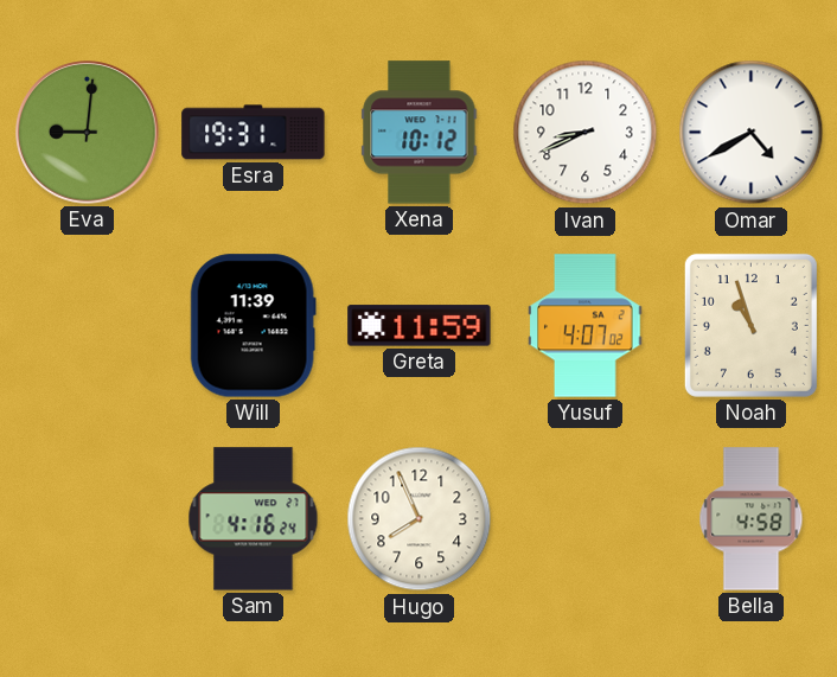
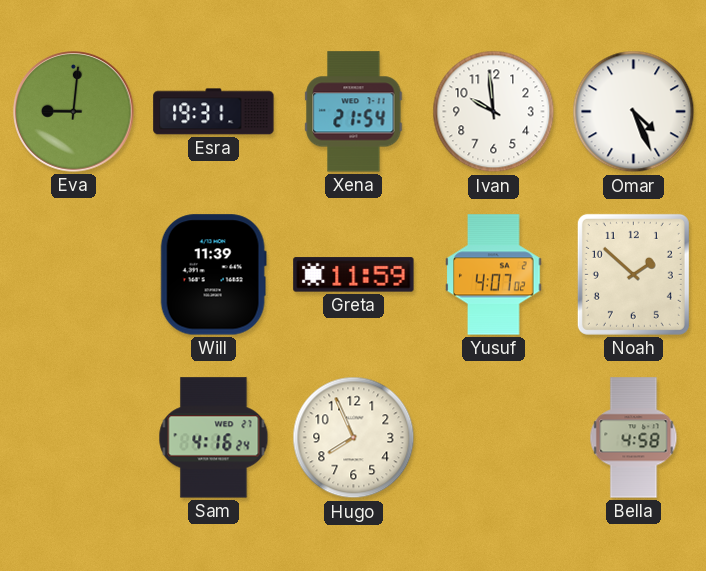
Xena: 10:12 -> 21:54
Ivan: 8:41 -> 9:59
Omar: 4:40 -> 4:26
Noah: 10:57 -> 1:52
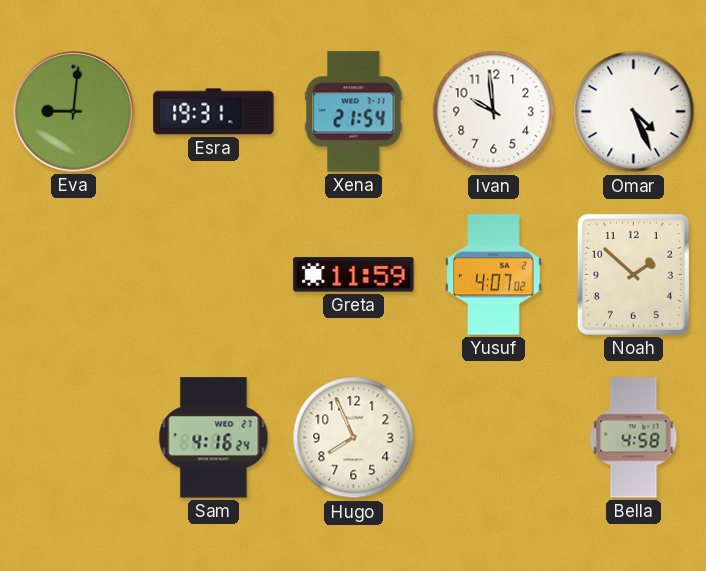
Will: 11:39 -> none
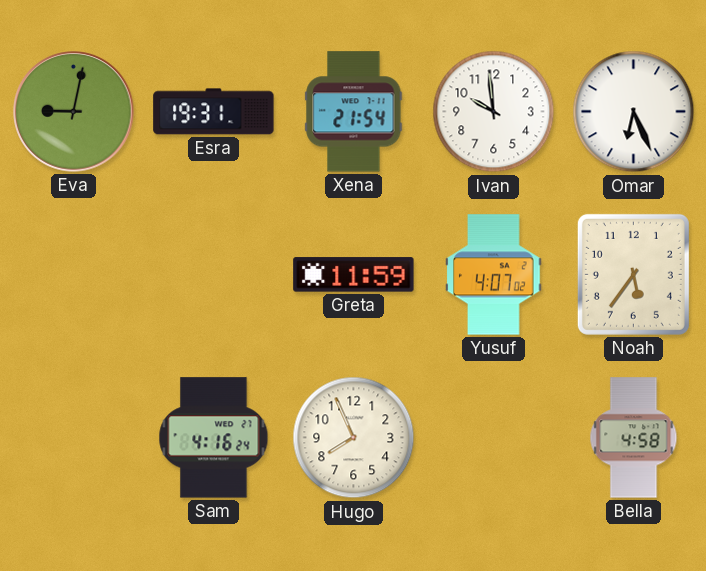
Eva: 9:01 -> 9:02
Omar: 4:26 -> 6:26
Noah: 1:52 -> 5:36
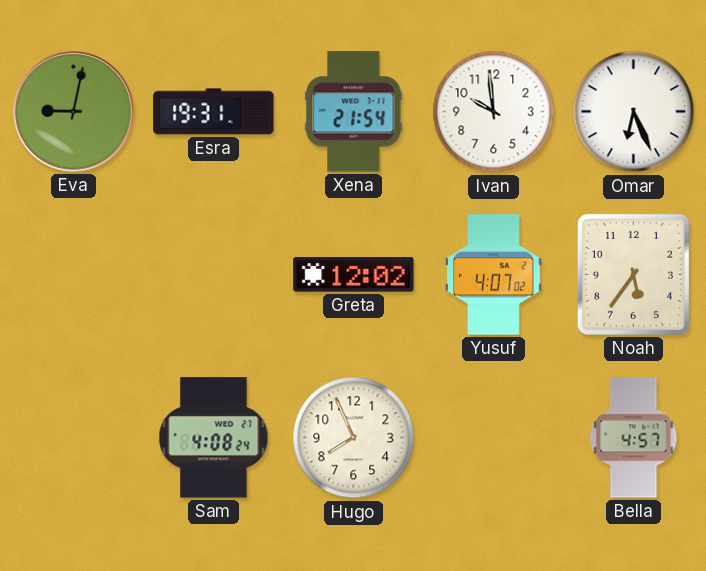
Greta: 11:59 -> 12:02
Sam: 4:16 -> 4:08
Bella: 4:58 -> 4:57
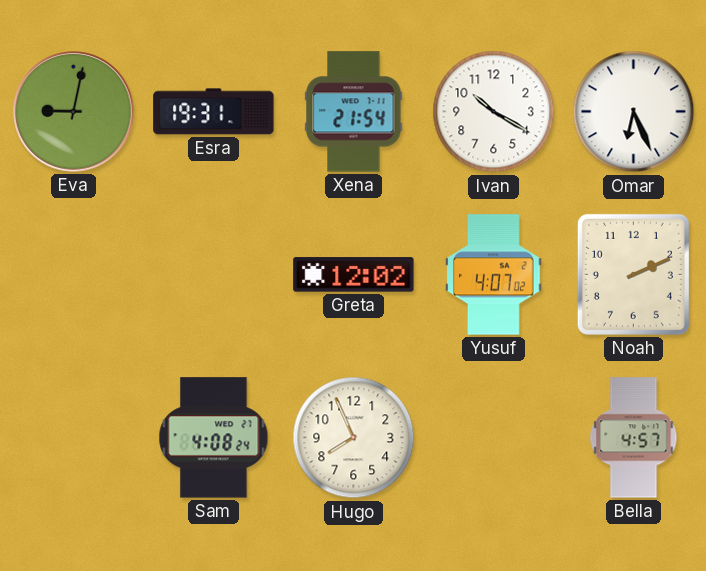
Ivan: 9:59 -> 10:20
Noah: 5:36 -> 2:11
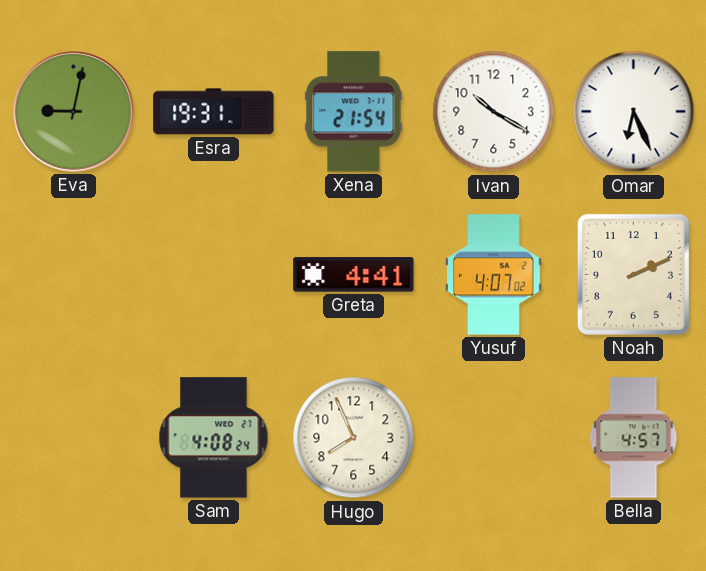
Greta: 12:02 -> 4:41
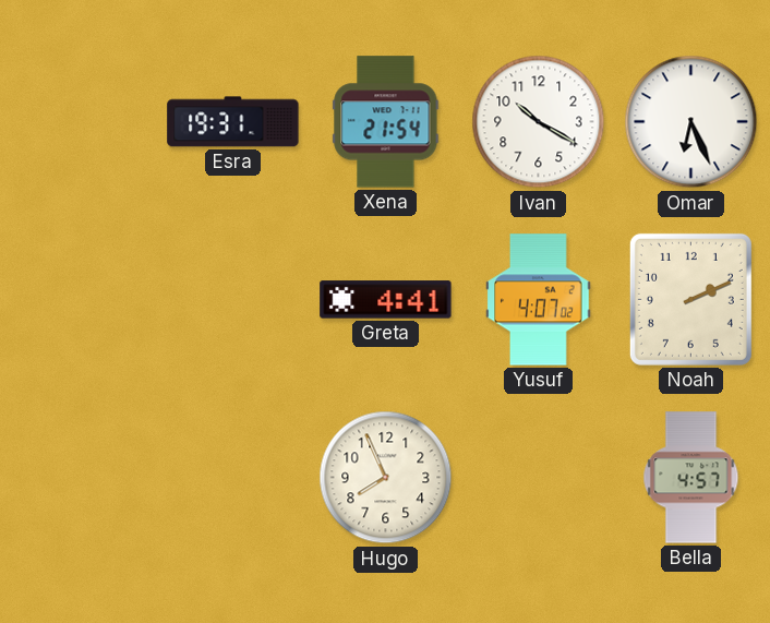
Eva: 9:02 -> none
Sam: 4:08 -> none
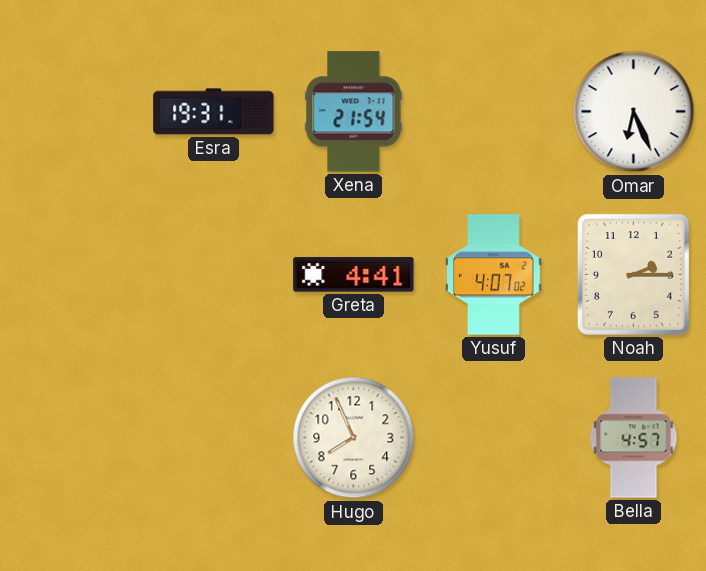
Ivan: 10:20 -> none
Noah: 2:11 -> 2:15
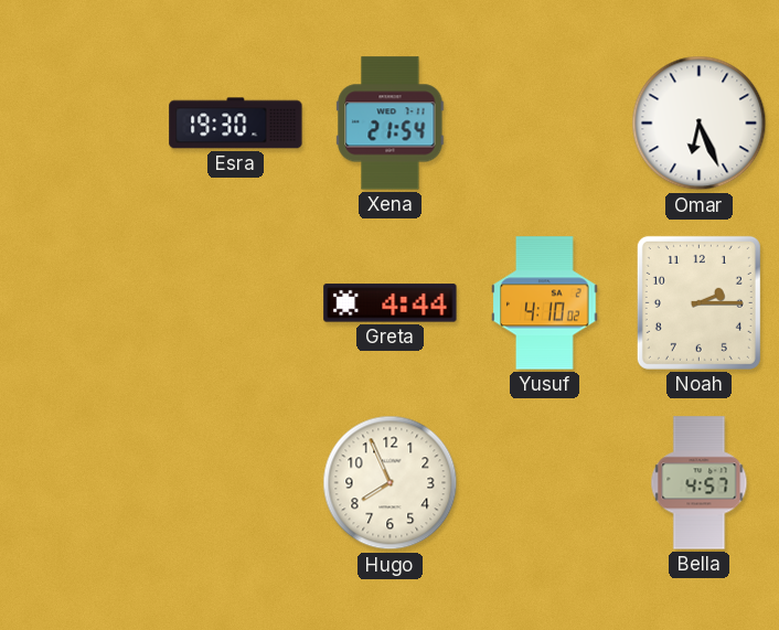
Esra: 19:31 -> 19:30
Greta: 4:41 -> 4:44
Yusuf: 4:07 -> 4:10
